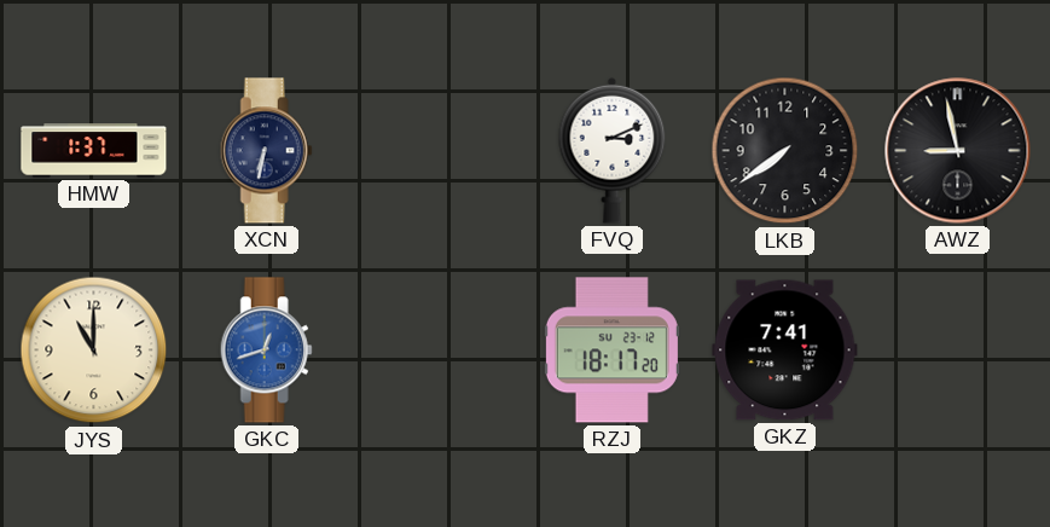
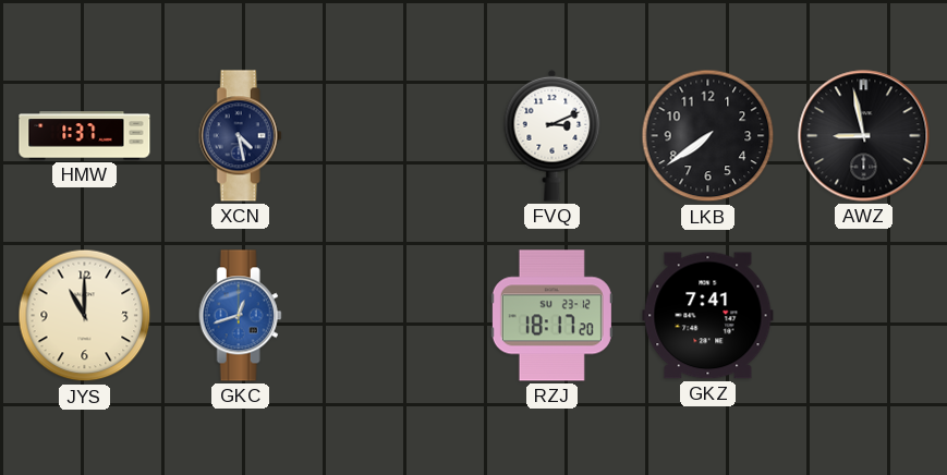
XCN: 6:32 -> 4:28
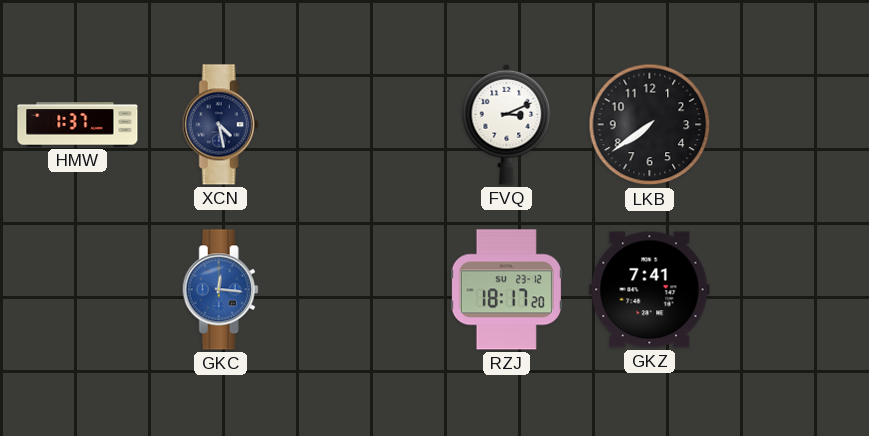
AWZ: 8:58 -> none
JYS: 11:00 -> none
GKC: 12:42 -> 12:16
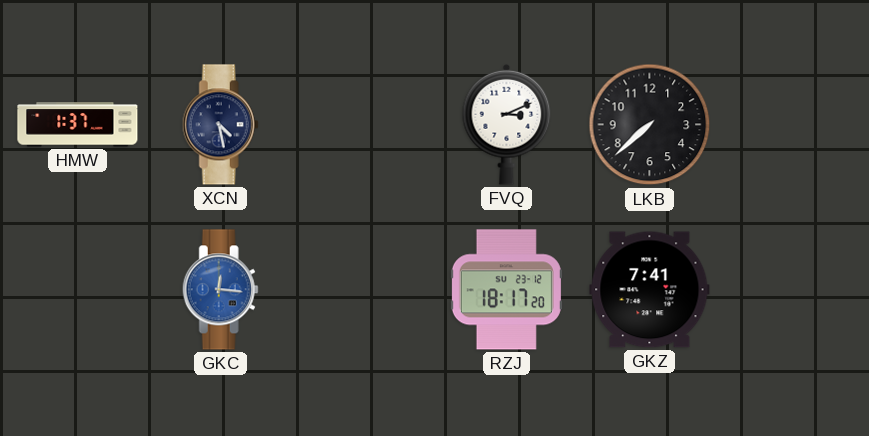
LKB: 7:39 -> 7:38
